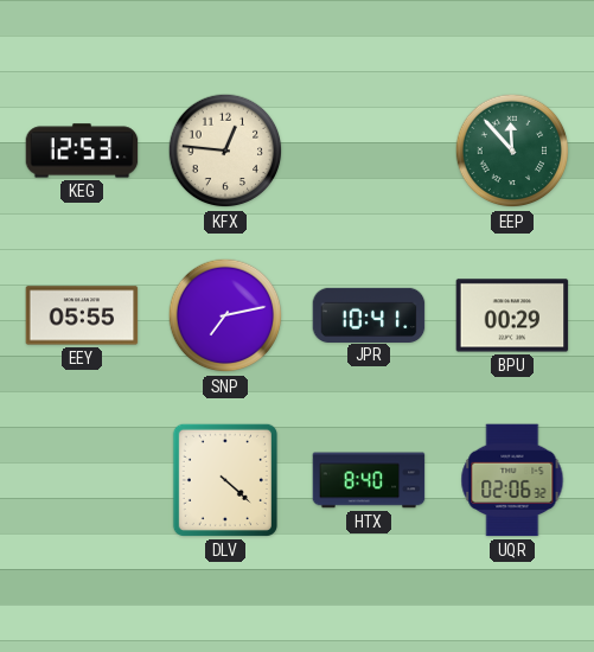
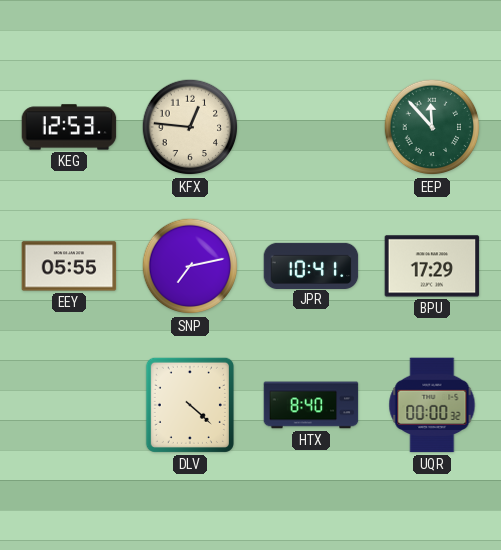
BPU: 00:29 -> 17:29
UQR: 02:06 -> 00:00
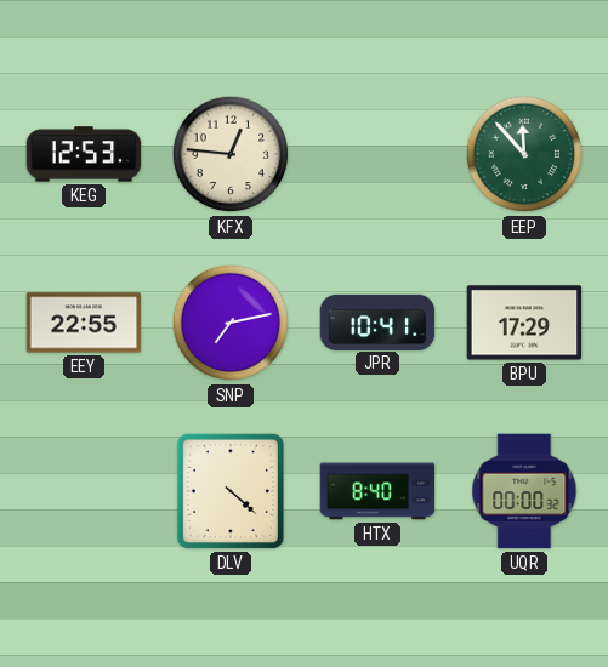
EEY: 05:55 -> 22:55
